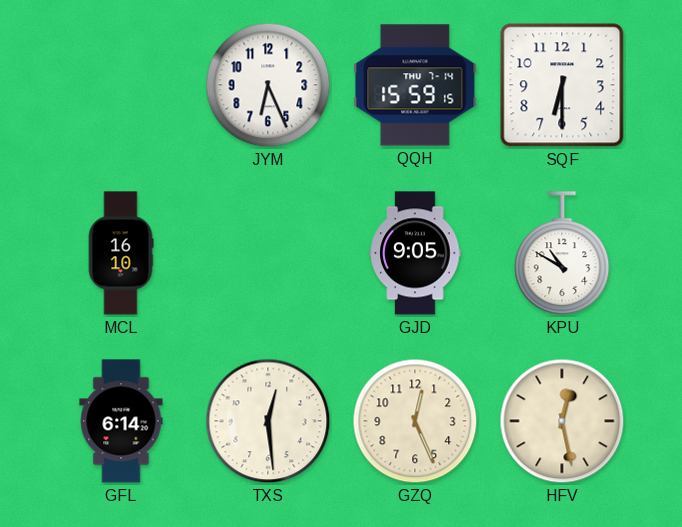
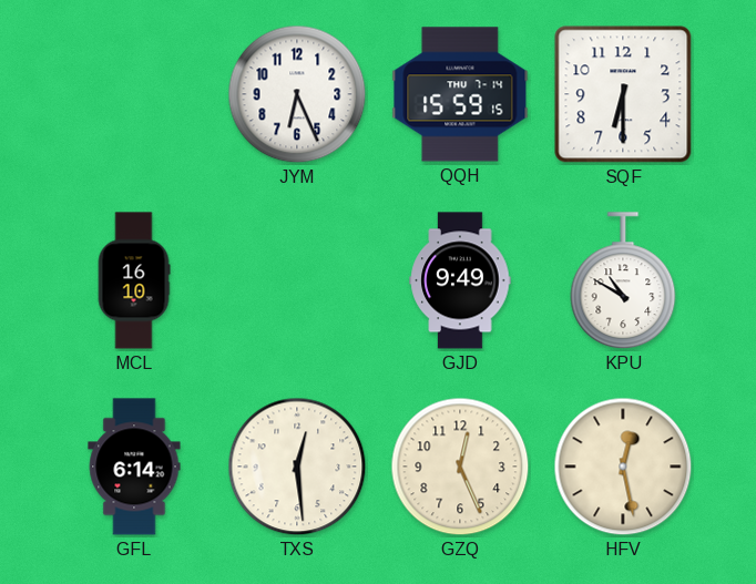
GJD: 9:05 -> 9:49
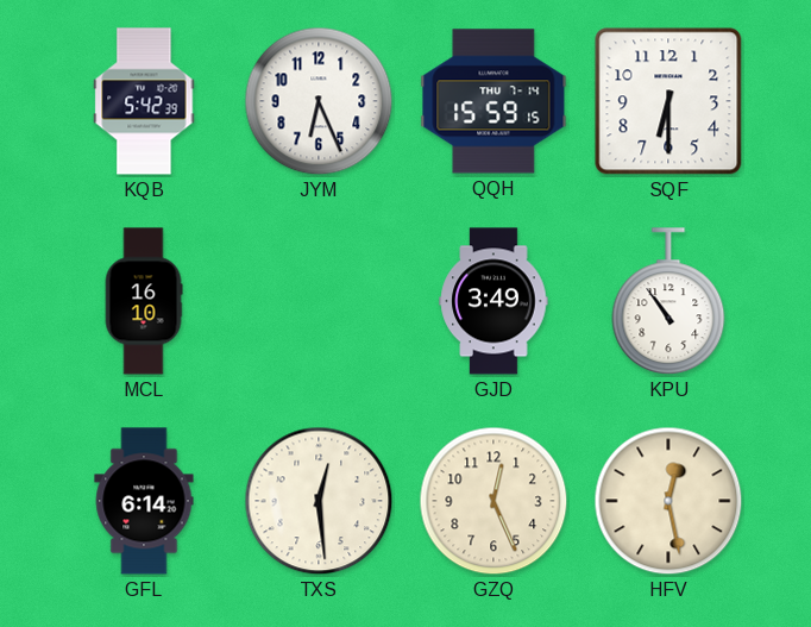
KQB: none -> 5:42
GJD: 9:49 -> 3:49
KPU: 10:50 -> 10:54
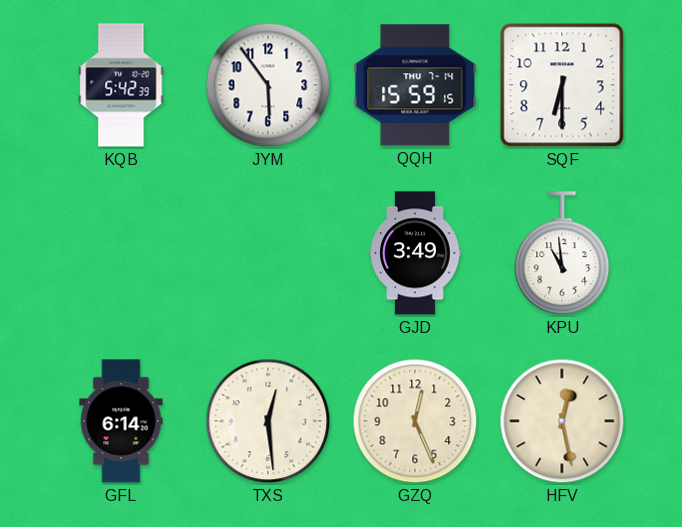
JYM: 6:26 -> 5:54
MCL: 16:10 -> none
KPU: 10:54 -> 10:59
